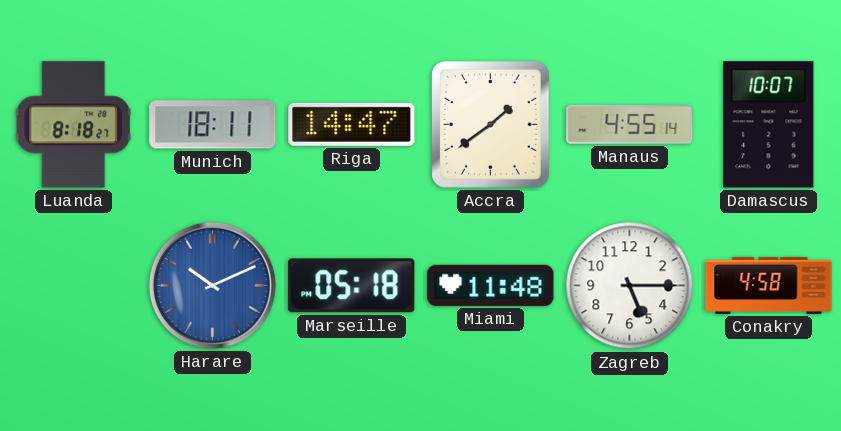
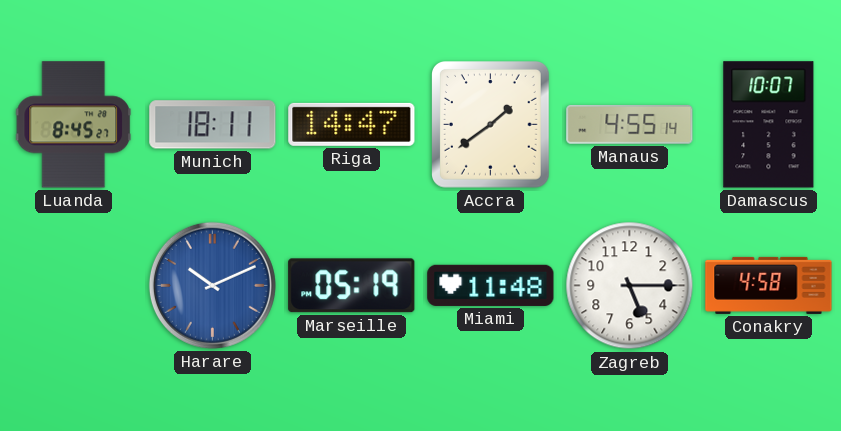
Luanda: 8:18 -> 8:45
Marseille: 05:18 -> 05:19
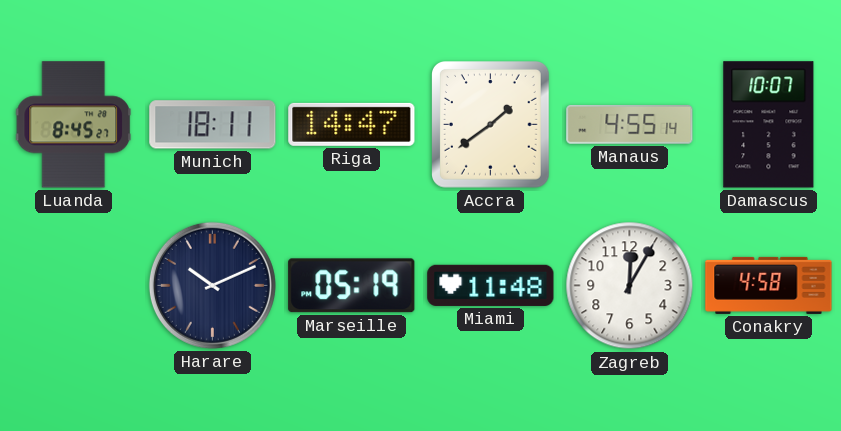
Harare dial: blue -> navy
Zagreb: 5:15 -> 12:05
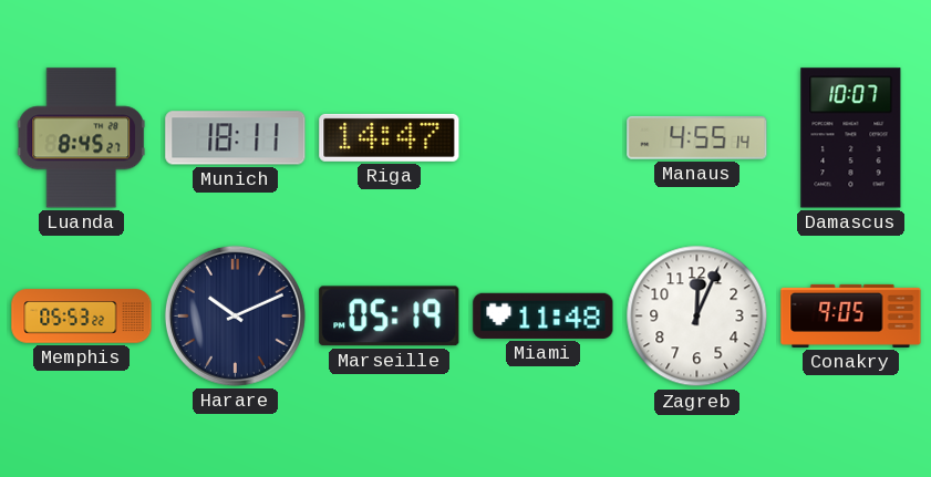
Accra: 1:39 -> none
Memphis: none -> 05:53
Zagreb: 12:05 -> 12:04
Conakry: 4:58 -> 9:05
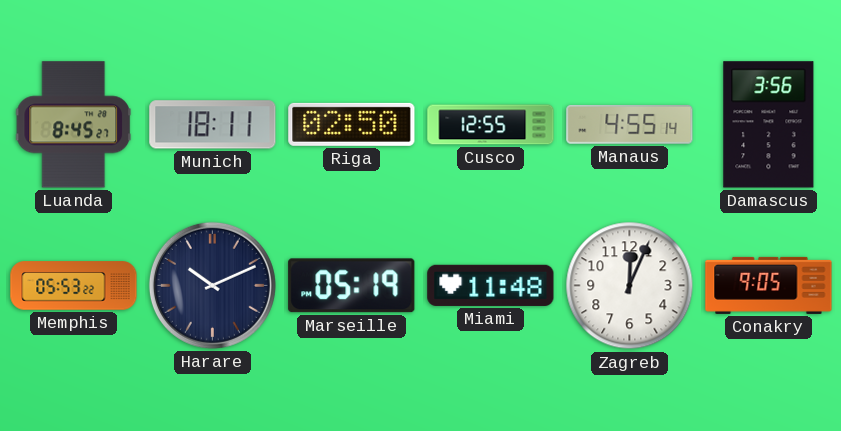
Riga: 14:47 -> 02:50
Cusco: none -> 12:55
Damascus: 10:07 -> 3:56
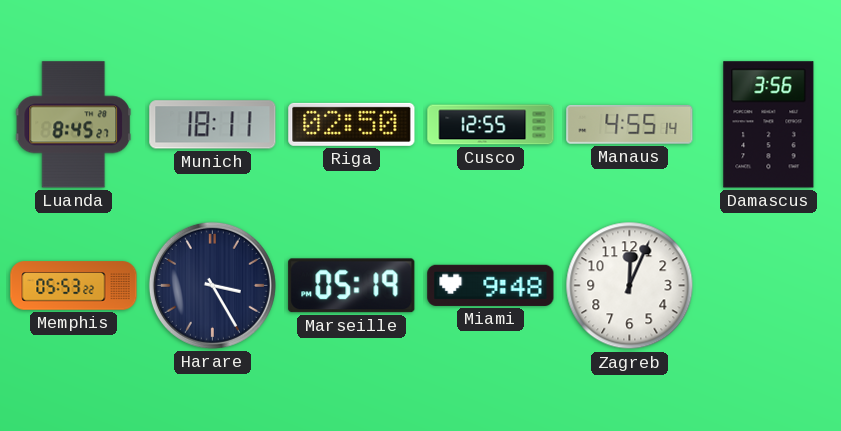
Harare: 10:11 -> 3:25
Miami: 11:48 -> 9:48
Conakry: 9:05 -> none
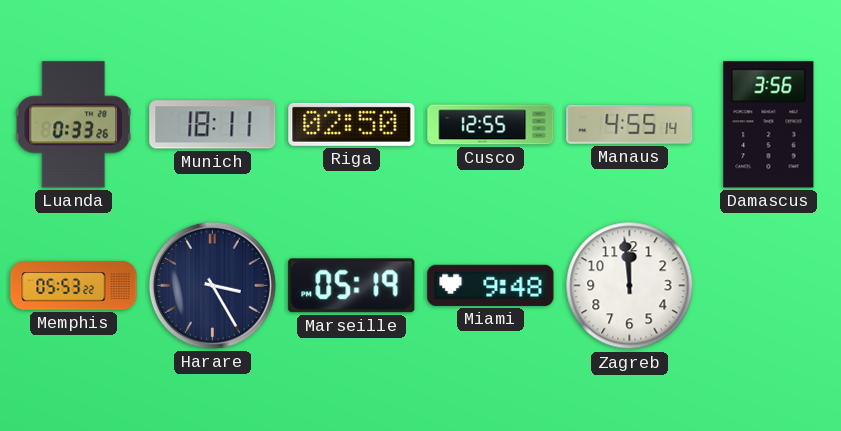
Luanda: 8:45 -> 0:33
Zagreb: 12:04 -> 11:59
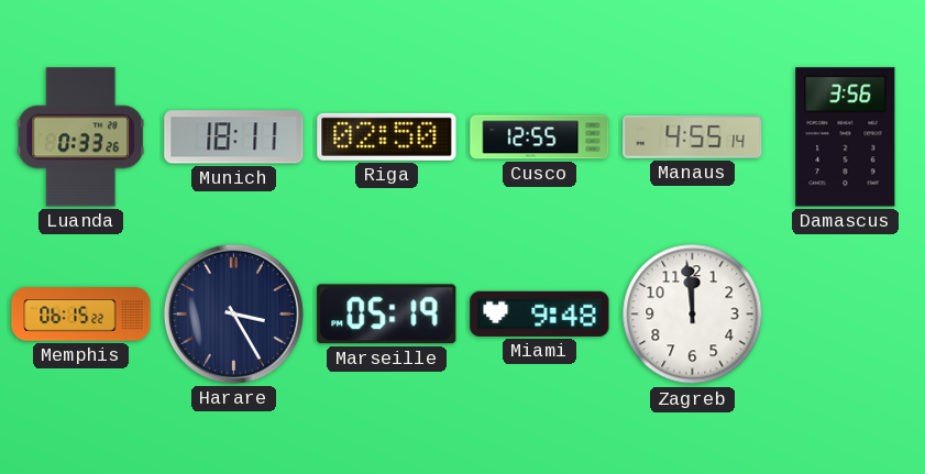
Memphis: 05:53 -> 06:15
